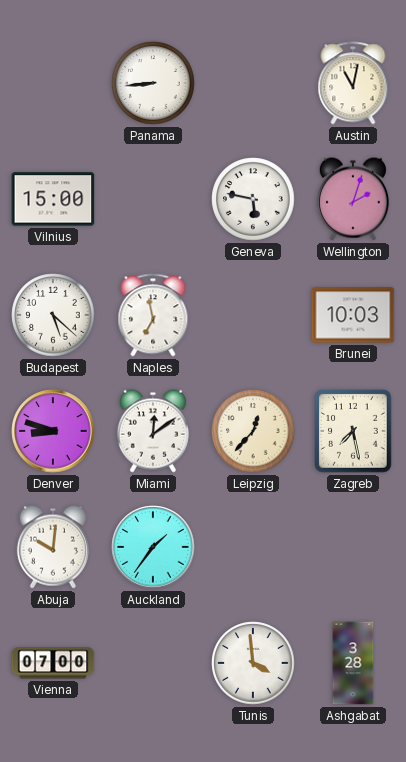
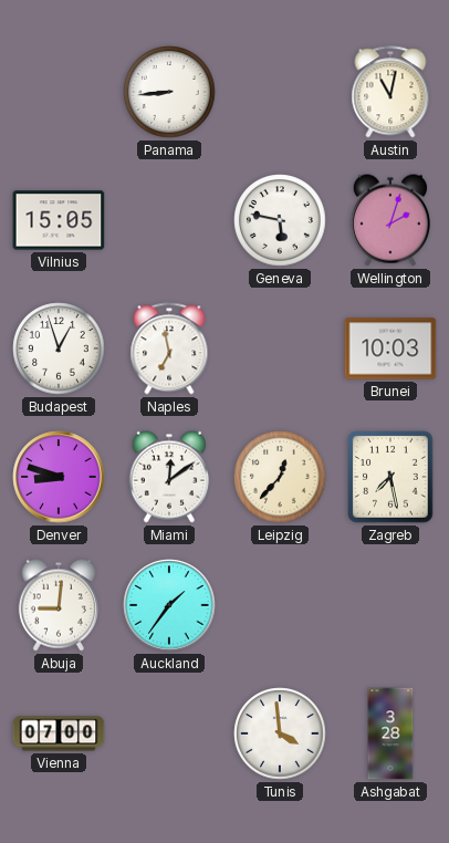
Vilnius: 15:00 -> 15:05
Budapest: 5:22 -> 12:57
Abuja: 10:01 -> 9:01
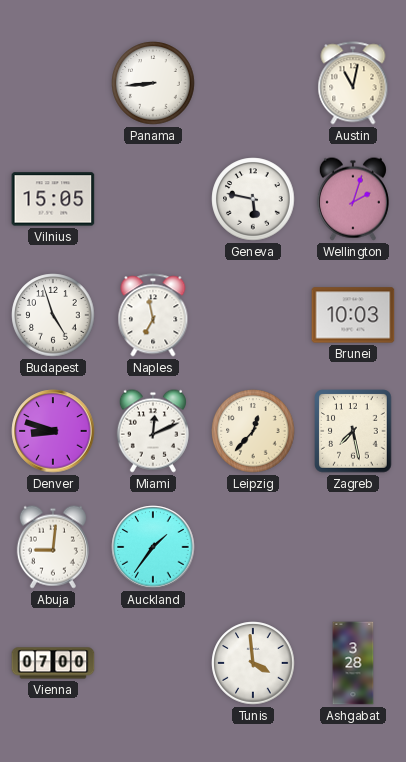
Budapest: 12:57 -> 4:57
Miami: 12:09 -> 12:11
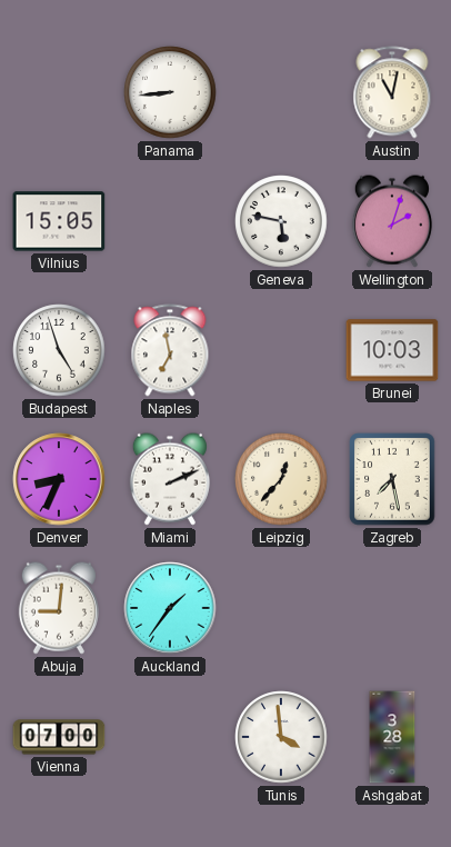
Denver: 8:48 -> 8:34
Miami: 12:11 -> 2:11
